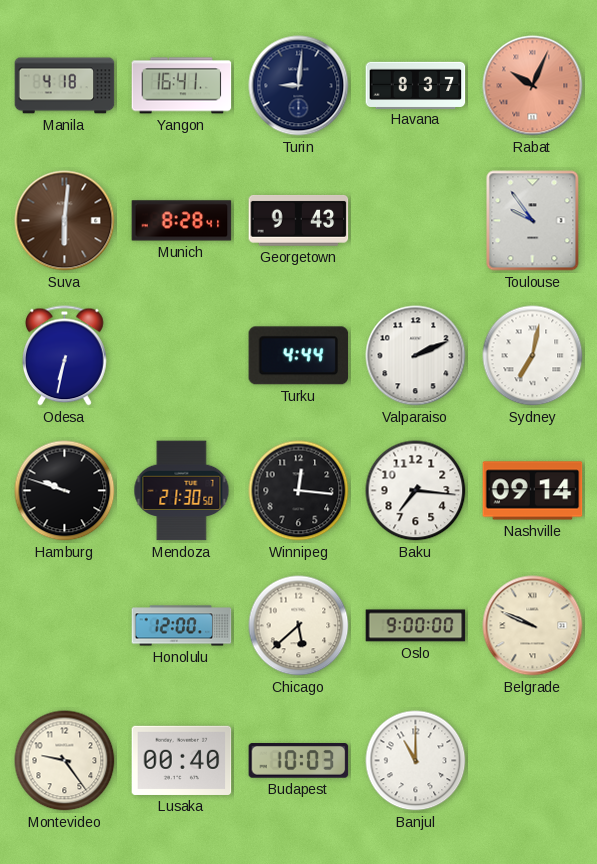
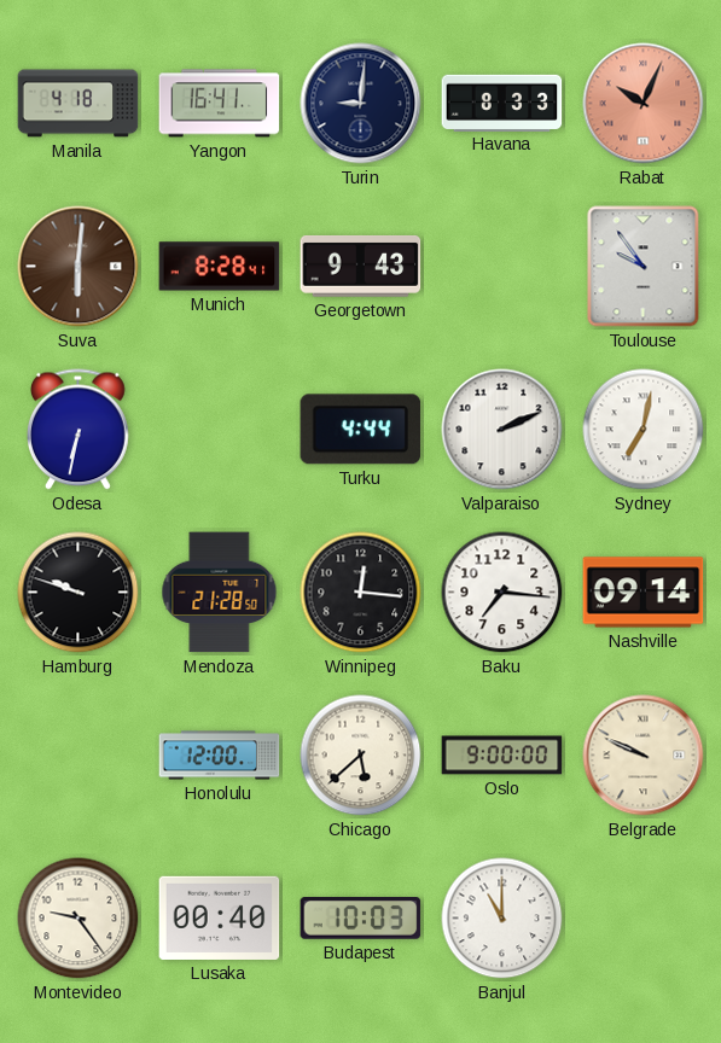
Havana: 8:37 -> 8:33
Mendoza: 21:30 -> 21:28
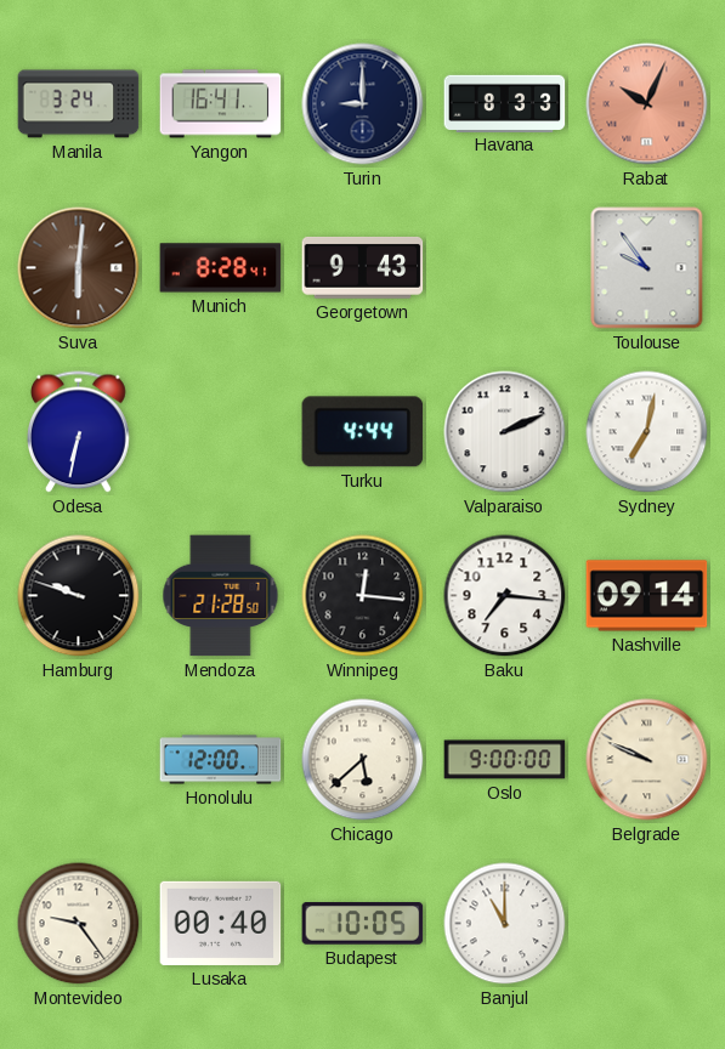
Manila: 4:18 -> 3:24
Turin: 9:01 -> 9:00
Budapest: 10:03 -> 10:05
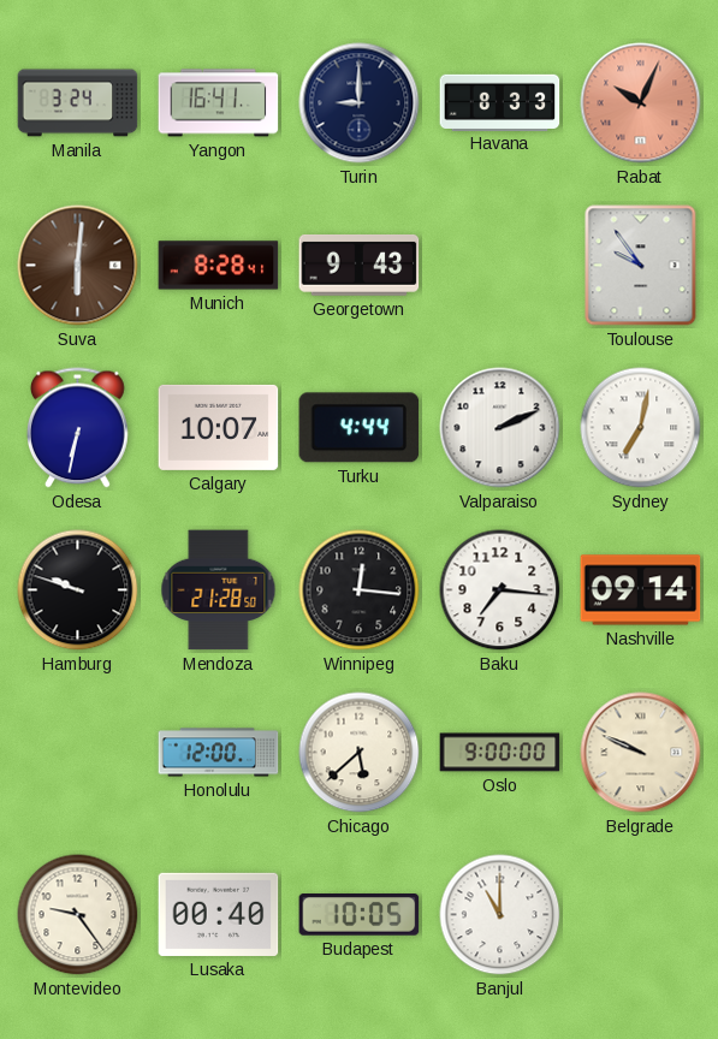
Calgary: none -> 10:07
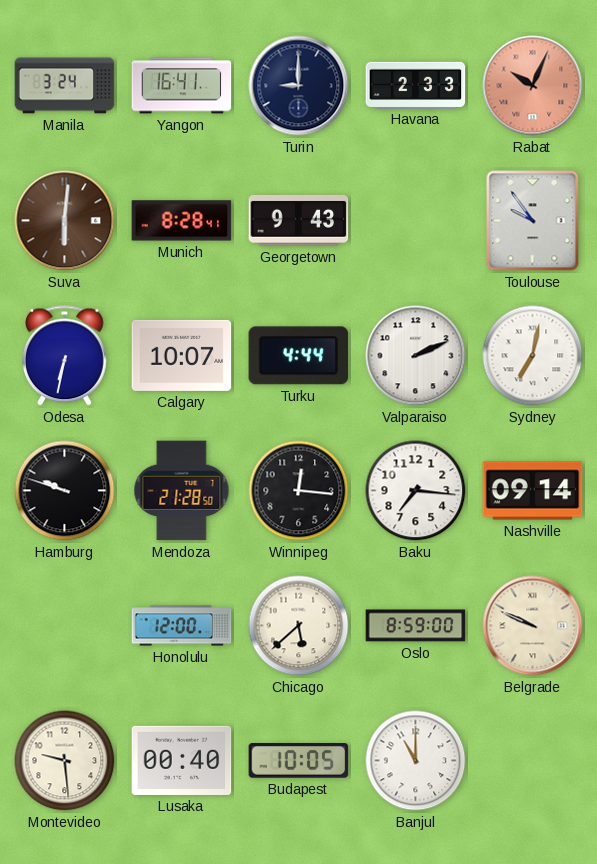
Havana: 8:33 -> 2:33
Oslo: 9:00 -> 8:59
Montevideo: 9:24 -> 9:29
